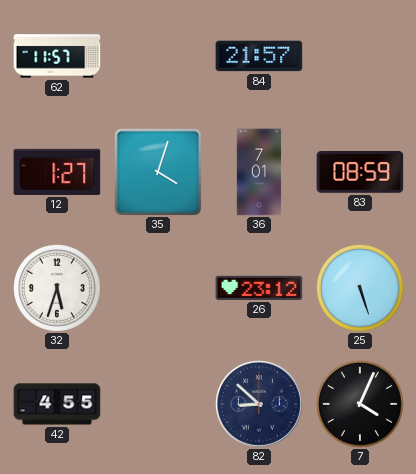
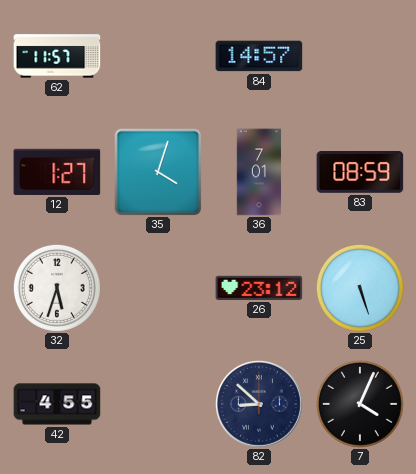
84: 21:57 -> 14:57
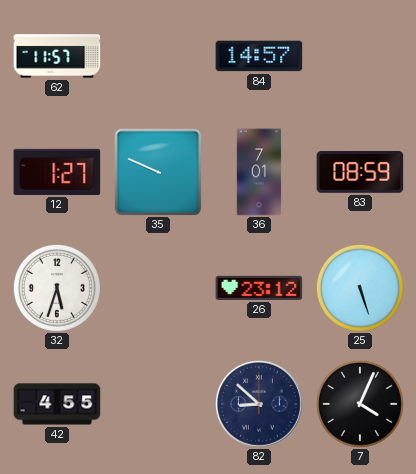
35: 4:03 -> 9:49
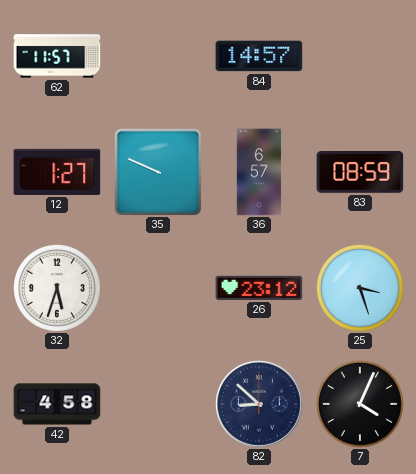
36: 7:01 -> 6:57
25: 5:27 -> 3:27
42: 4:55 -> 4:58
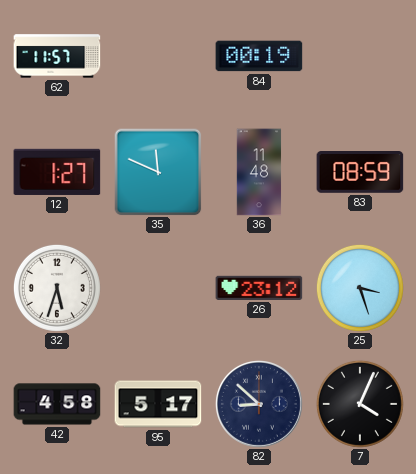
84: 14:57 -> 00:19
35: 9:49 -> 11:49
36: 6:57 -> 11:48
95: none -> 5:17
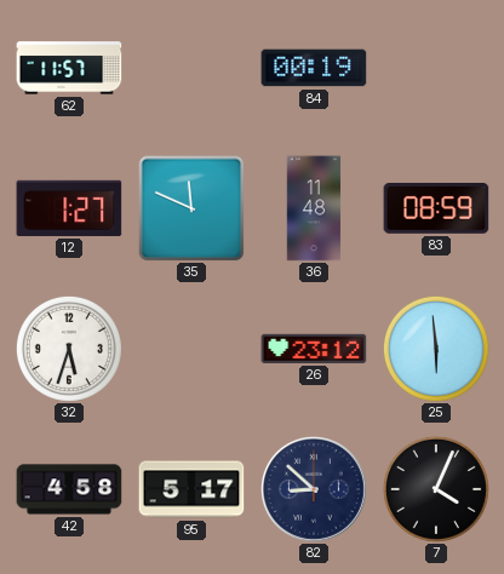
25: 3:27 -> 5:59
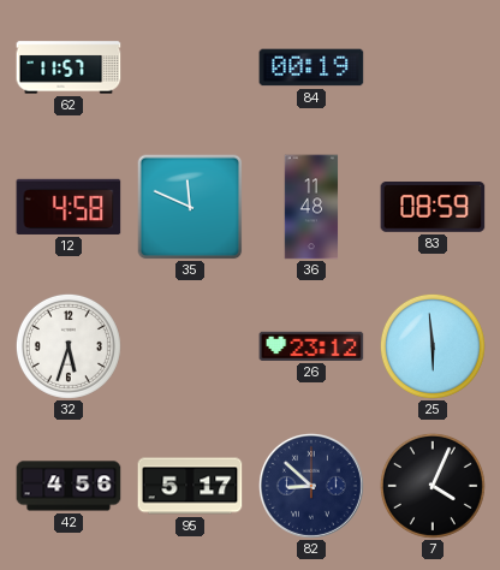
12: 1:27 -> 4:58
42: 4:58 -> 4:56
